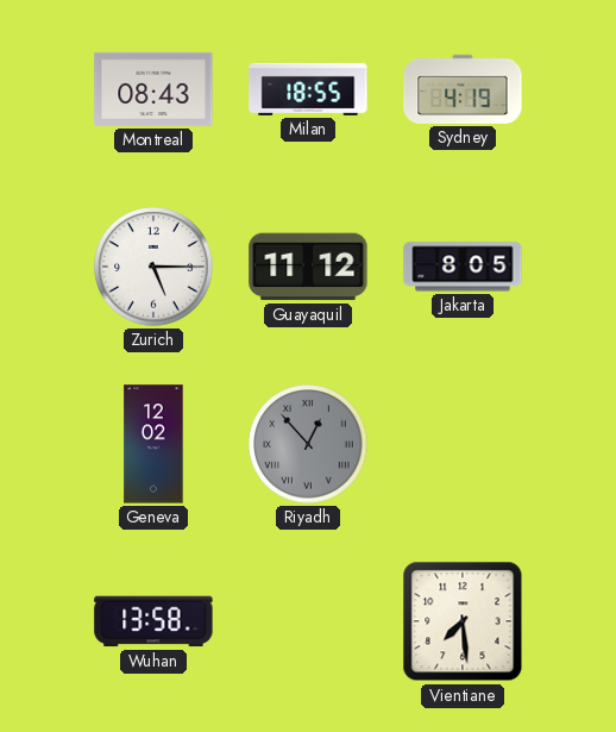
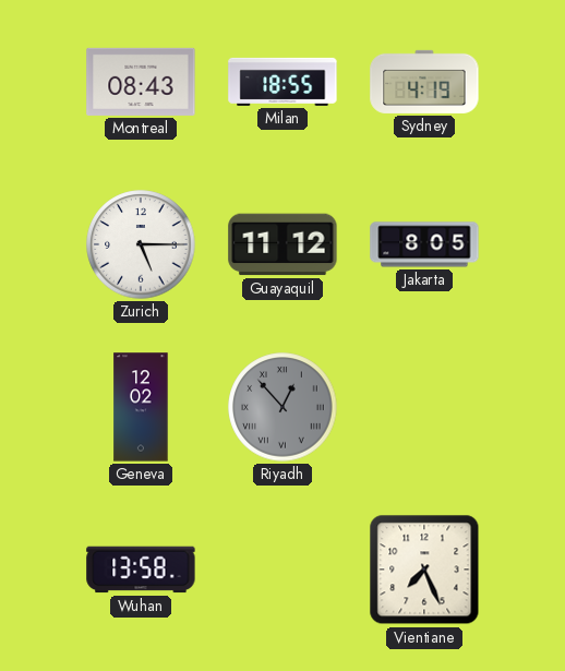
Vientiane: 7:29 -> 7:26
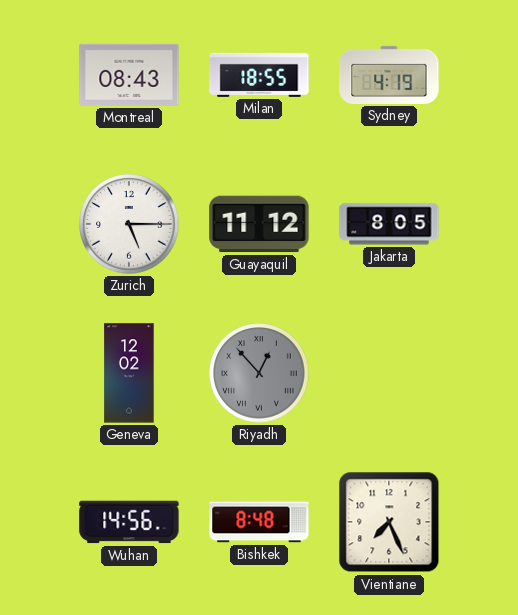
Wuhan: 13:58 -> 14:56
Bishkek: none -> 8:48
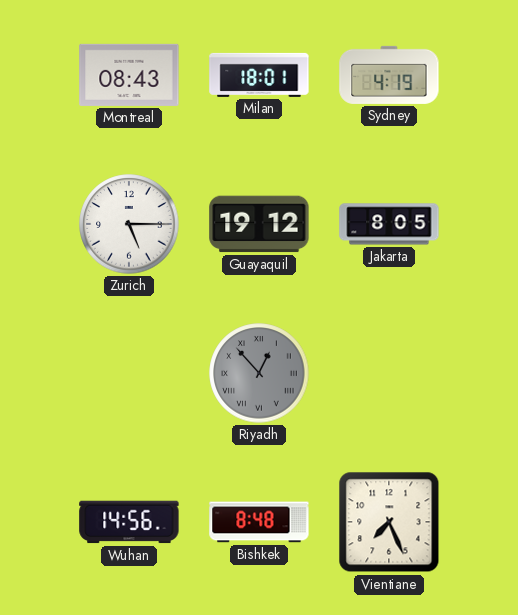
Milan: 18:55 -> 18:01
Guayaquil: 11:12 -> 19:12
Geneva: 12:02 -> none
